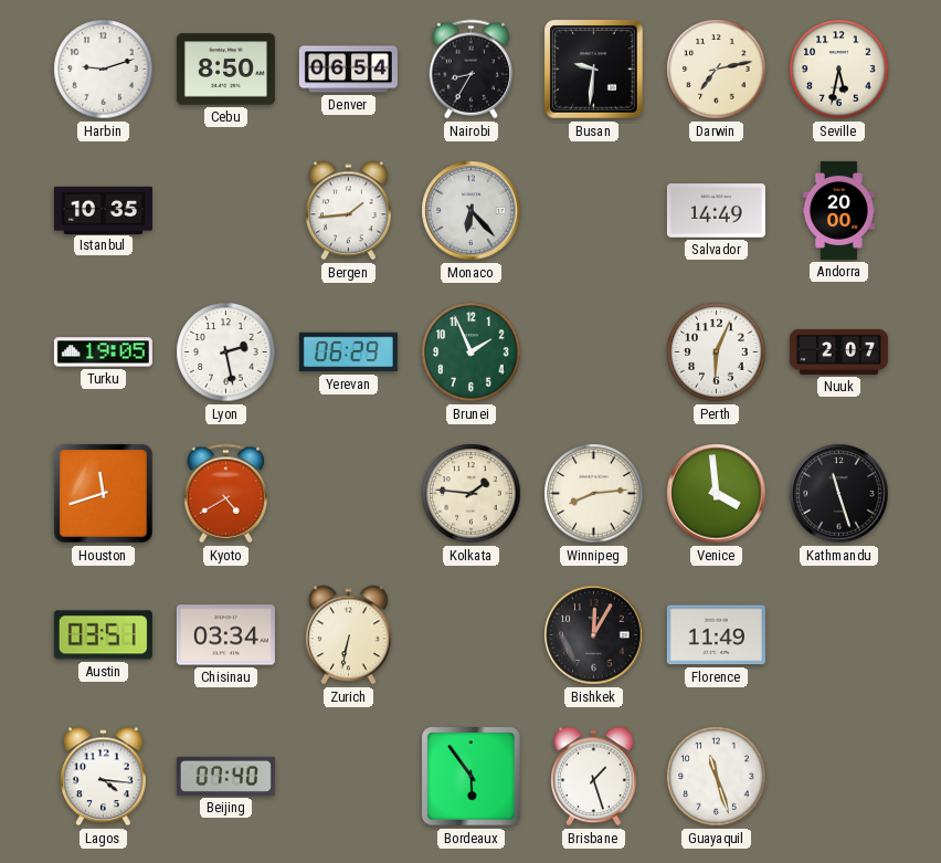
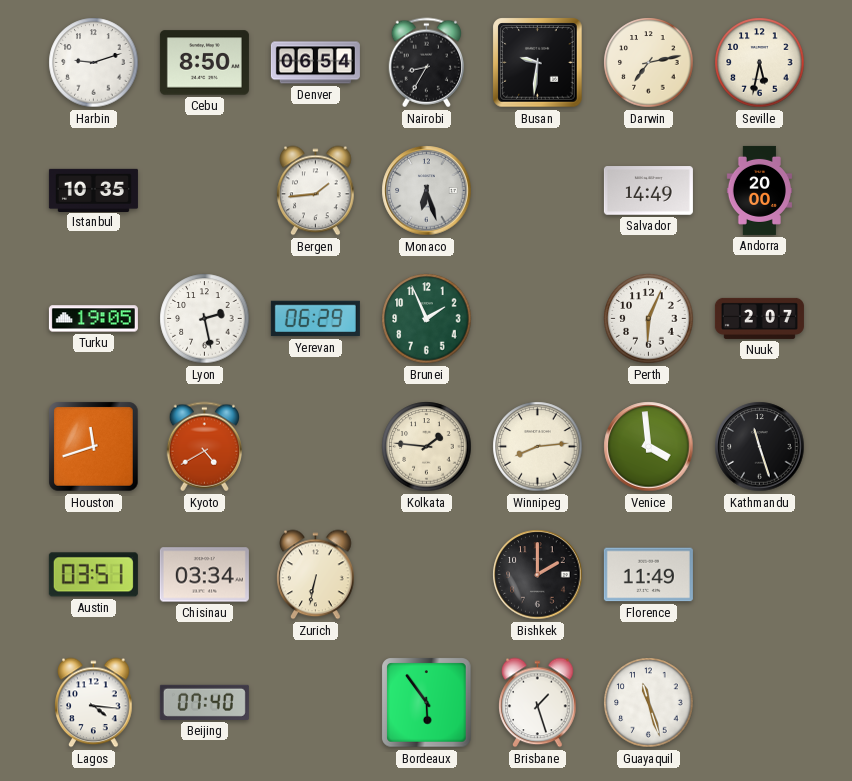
Monaco: 6:23 -> 6:27
Bishkek: 12:05 -> 2:00
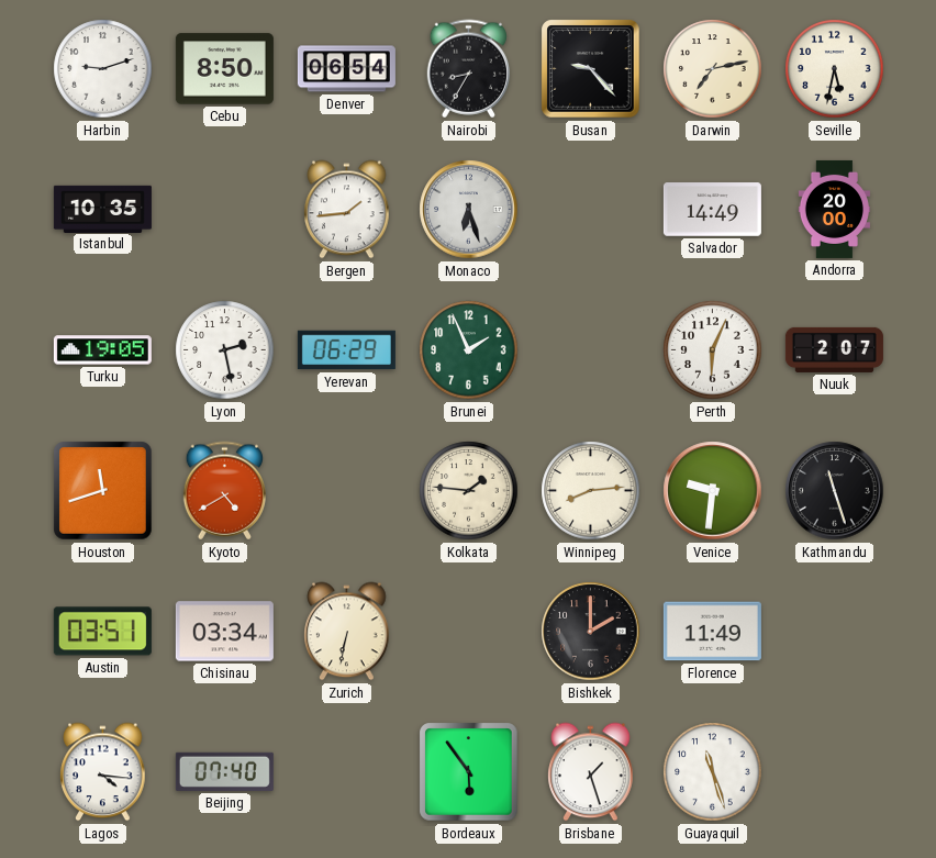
Busan: 9:31 -> 9:23
Venice: 3:59 -> 9:31
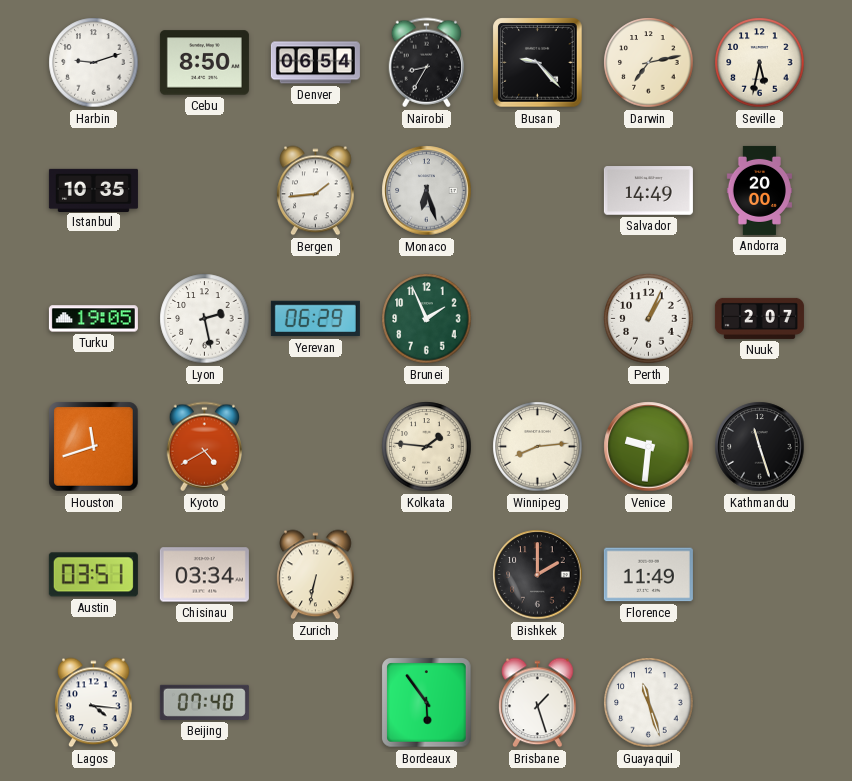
Perth: 6:04 -> 1:04
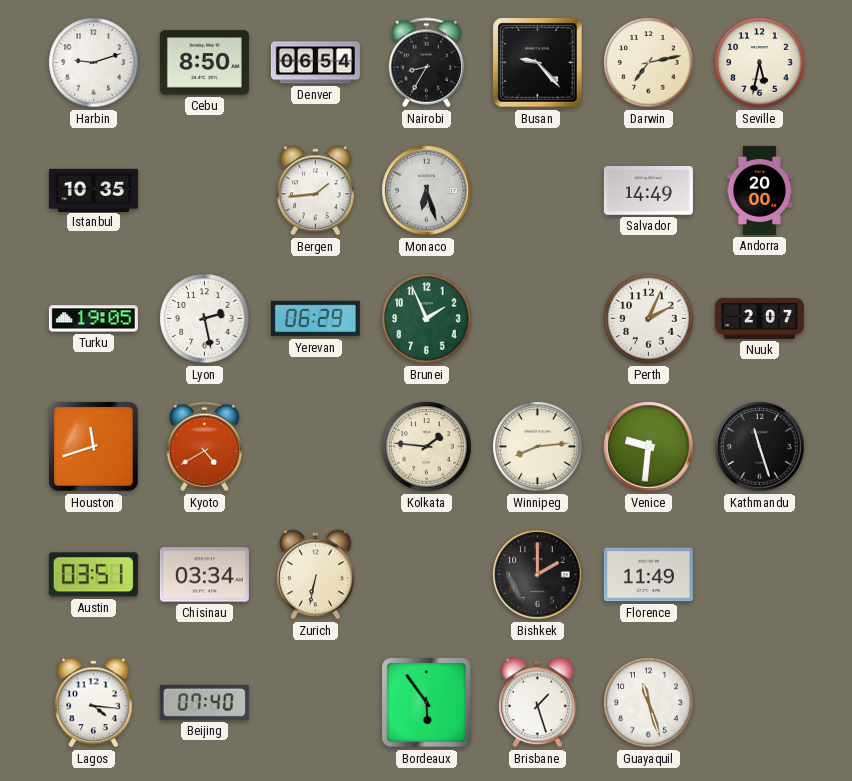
Perth: 1:04 -> 2:04
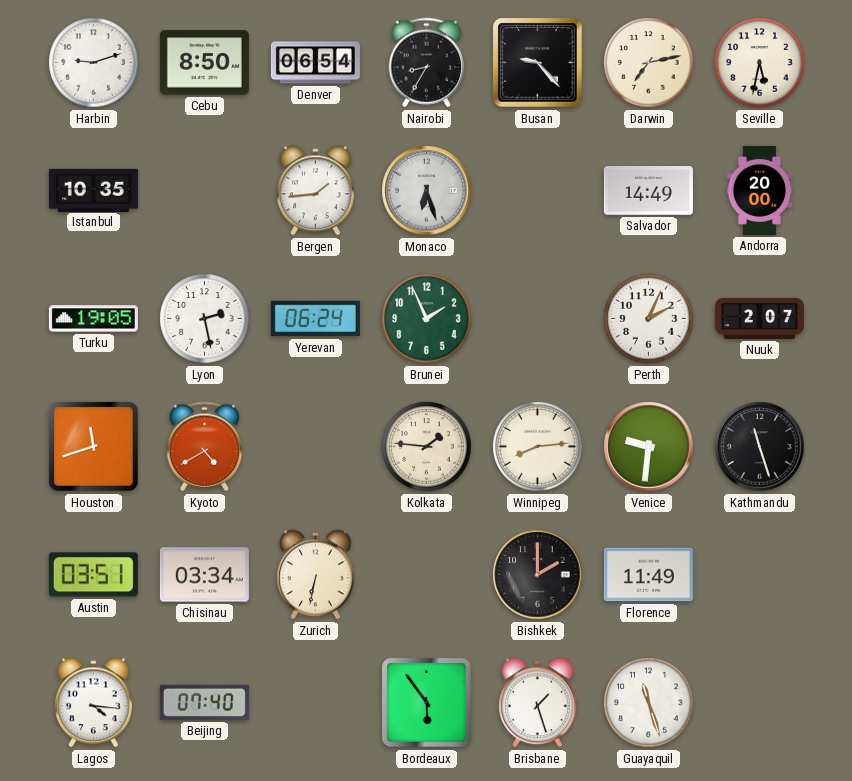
Yerevan: 06:29 -> 06:24
